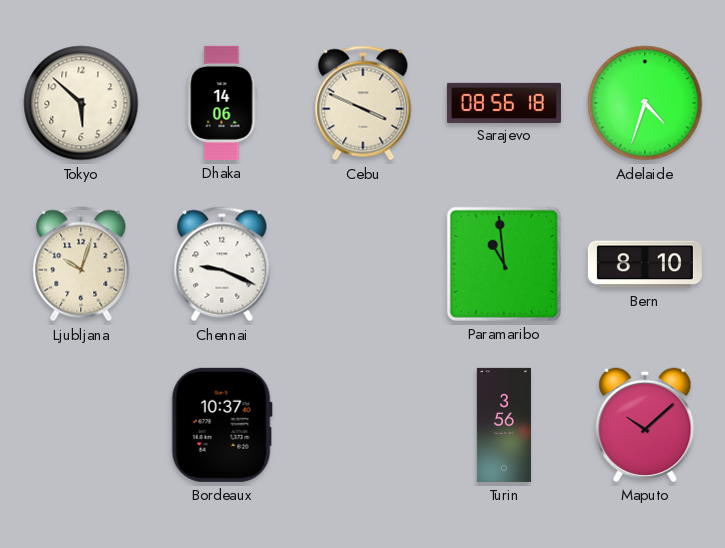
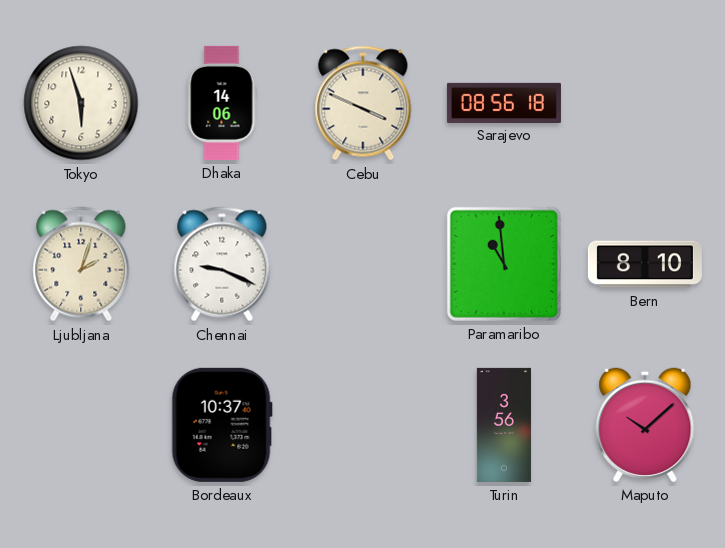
Tokyo: 5:52 -> 5:57
Adelaide: 4:33 -> none
Ljubljana: 10:03 -> 2:03
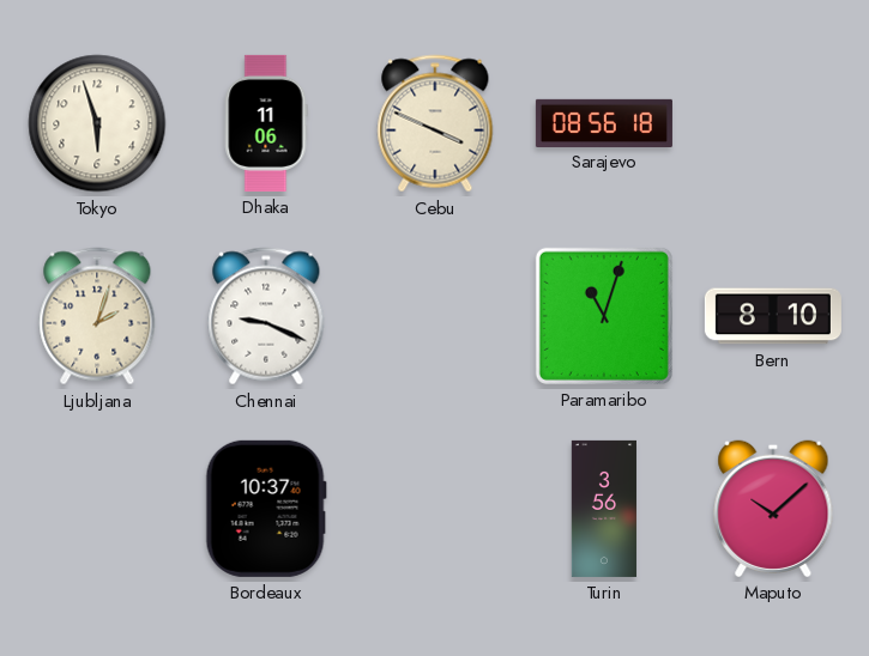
Dhaka: 14:06 -> 11:06
Paramaribo: 10:59 -> 11:03
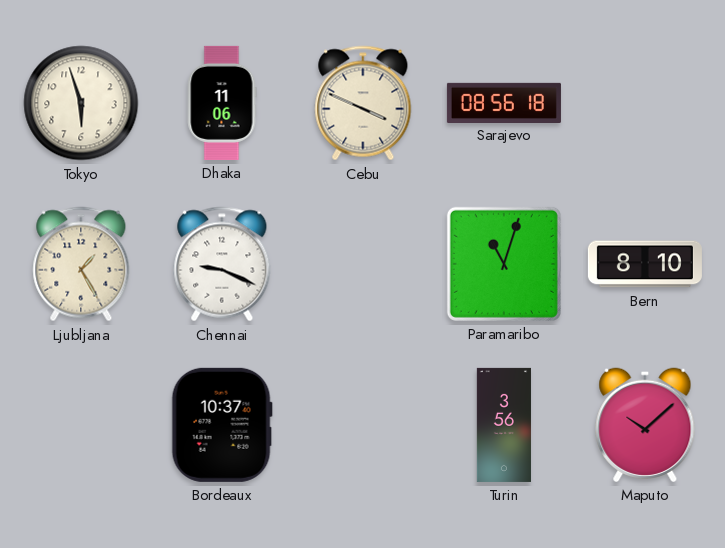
Ljubljana: 2:03 -> 1:25
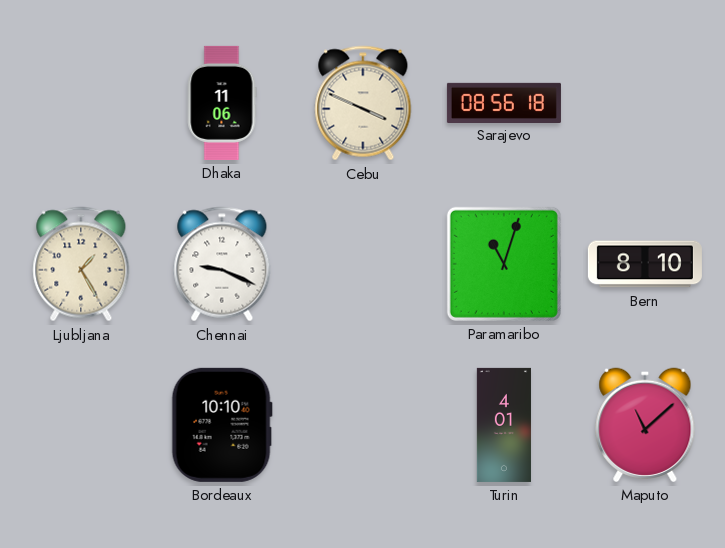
Tokyo: 5:57 -> none
Bordeaux: 10:37 -> 10:10
Turin: 3:56 -> 4:01
Maputo: 10:08 -> 11:08
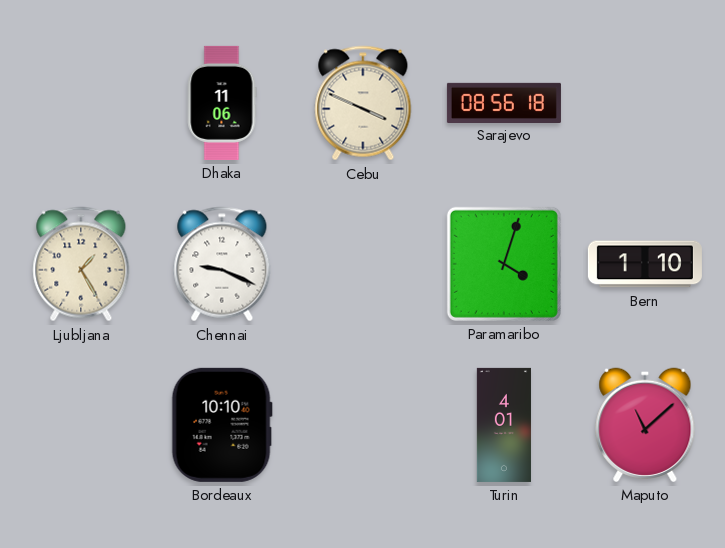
Paramaribo: 11:03 -> 4:03
Bern: 8:10 -> 1:10
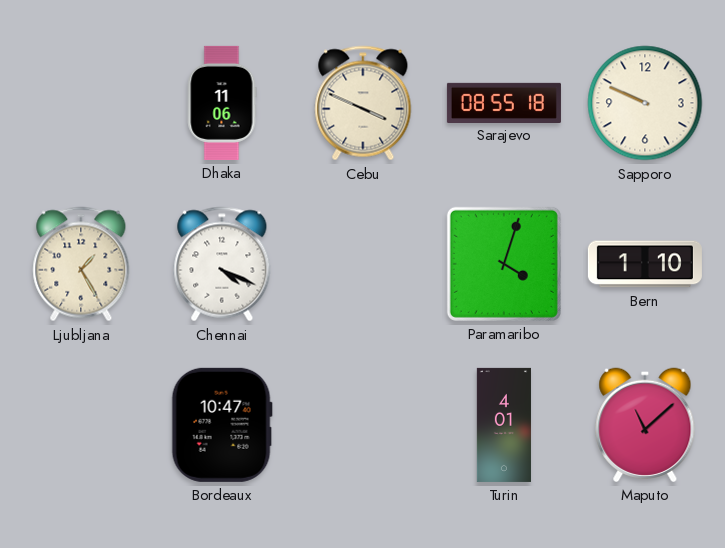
Sarajevo: 08:56 -> 08:55
Sapporo: none -> 9:49
Chennai: 9:19 -> 4:19
Bordeaux: 10:10 -> 10:47
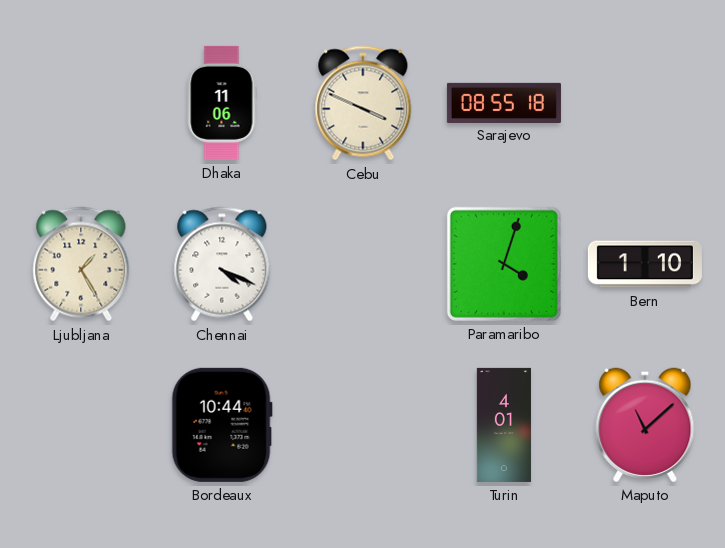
Sapporo: 9:49 -> none
Bordeaux: 10:47 -> 10:44
